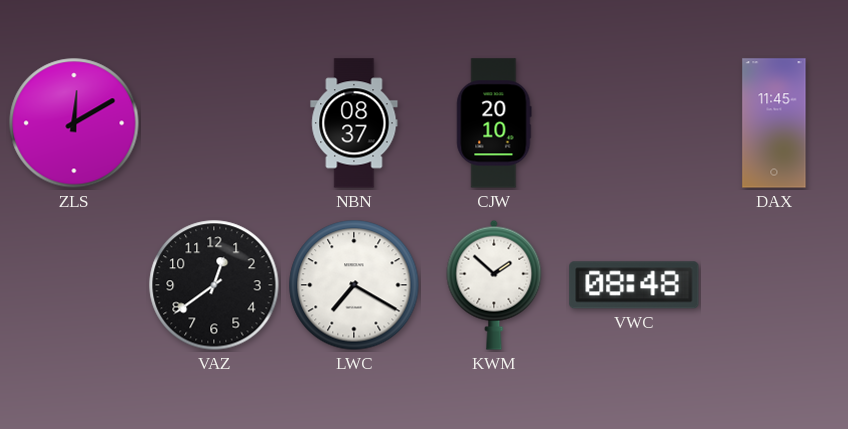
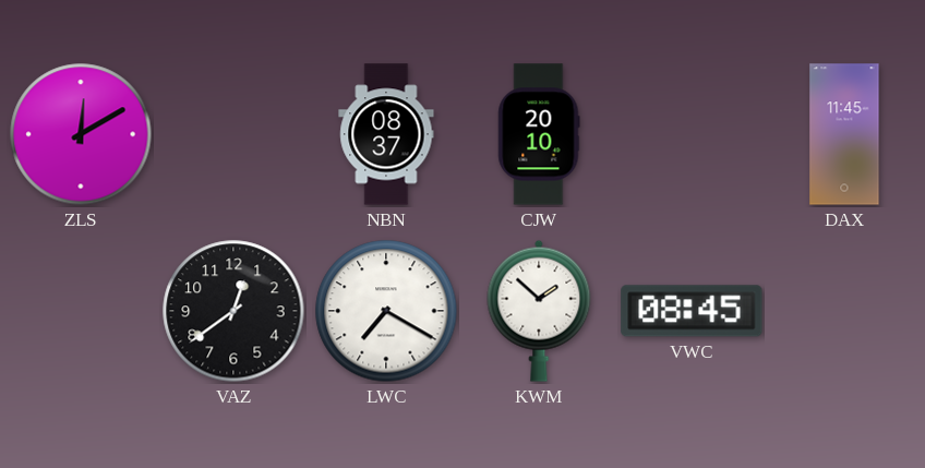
VWC: 08:48 -> 08:45
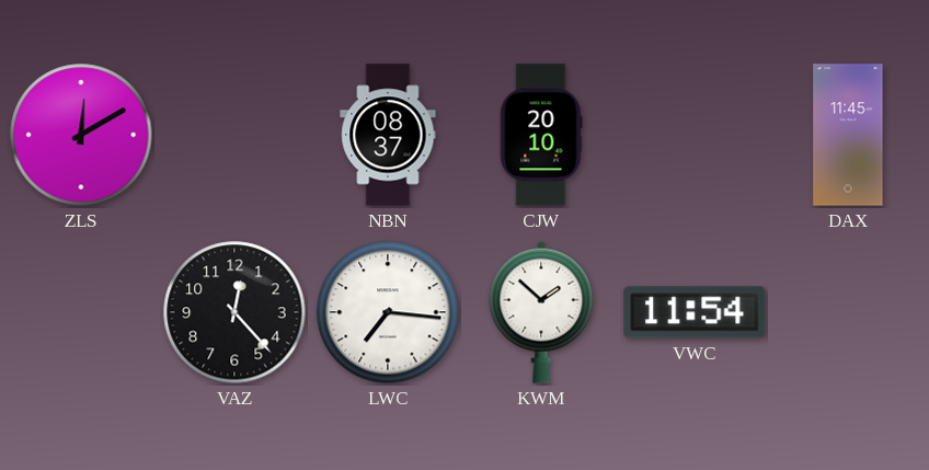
VAZ: 12:39 -> 12:23
LWC: 7:20 -> 7:16
VWC: 08:45 -> 11:54
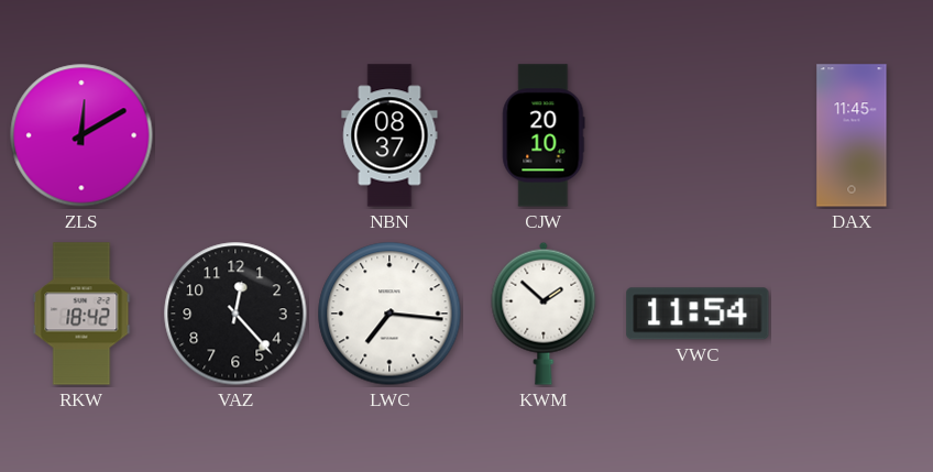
RKW: none -> 18:42
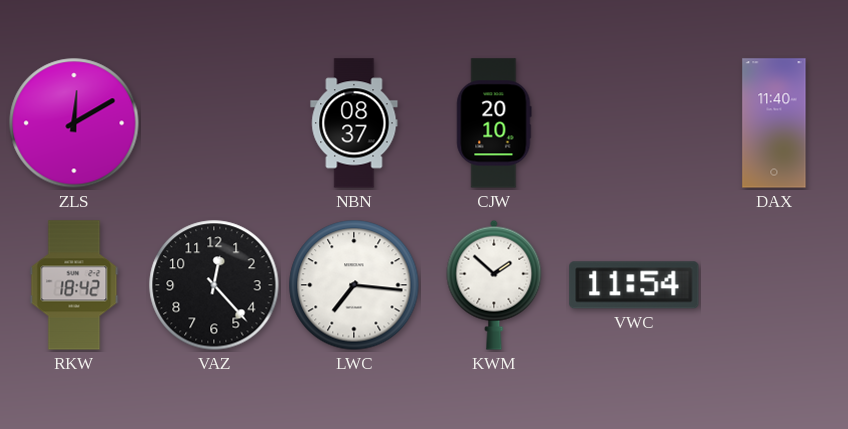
DAX: 11:45 -> 11:40
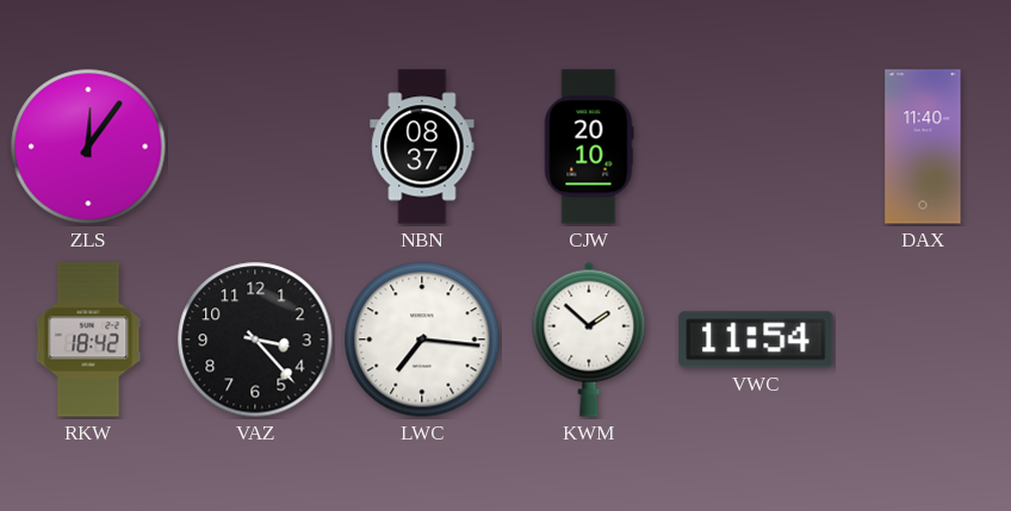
ZLS: 12:10 -> 12:06
VAZ: 12:23 -> 3:23
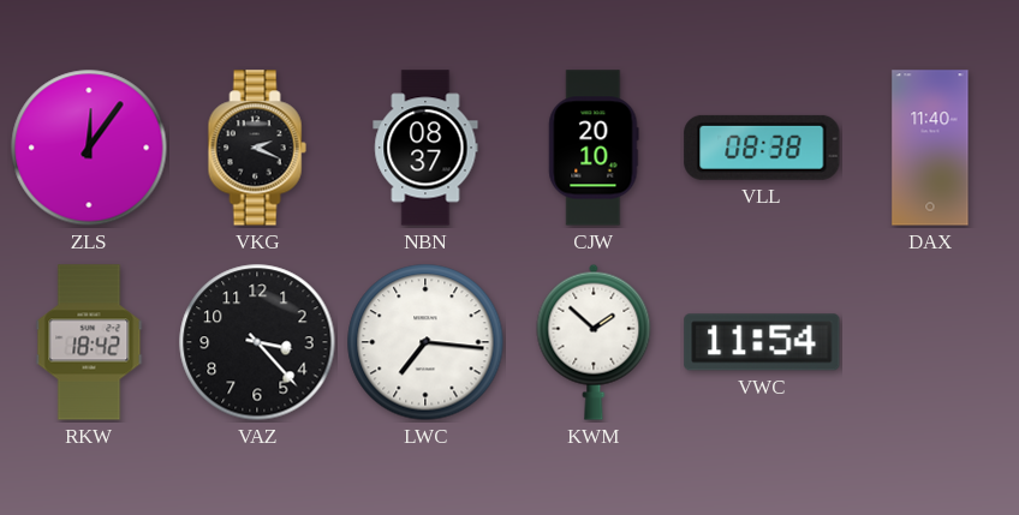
VKG: none -> 2:19
VLL: none -> 08:38
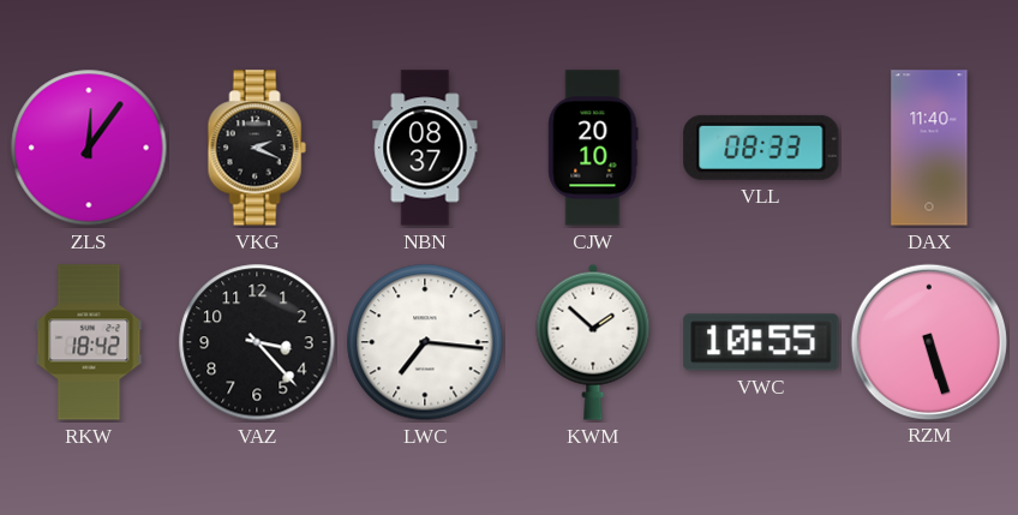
VLL: 08:38 -> 08:33
VWC: 11:54 -> 10:55
RZM: none -> 5:27
